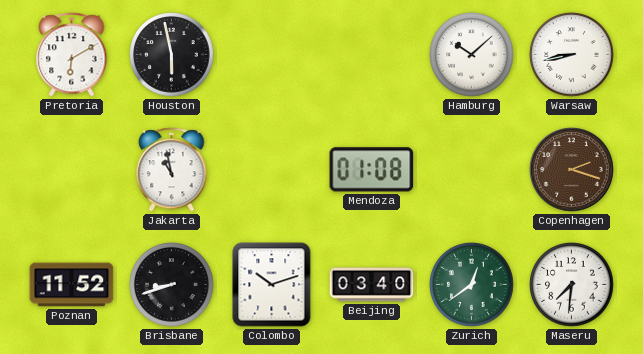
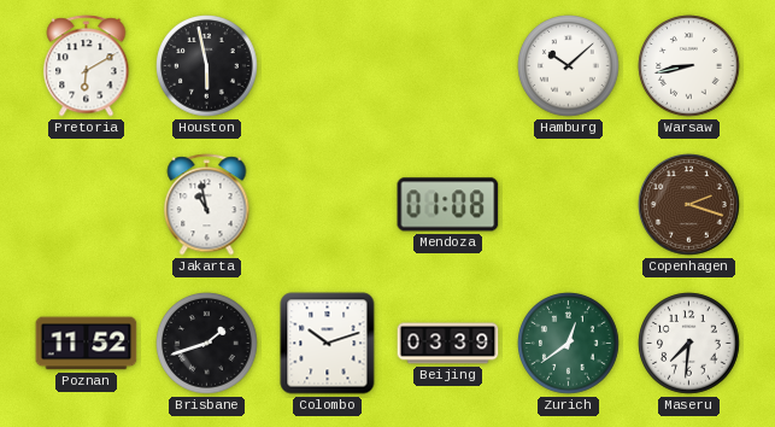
Brisbane: 8:42 -> 1:42
Beijing: 03:40 -> 03:39
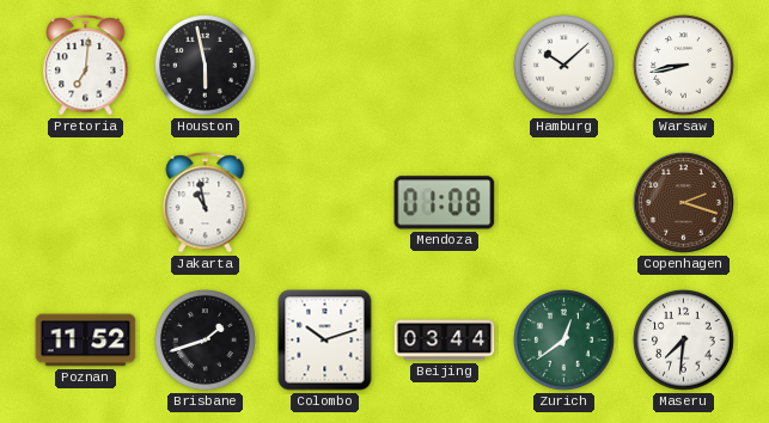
Pretoria: 6:10 -> 7:01
Beijing: 03:39 -> 03:44
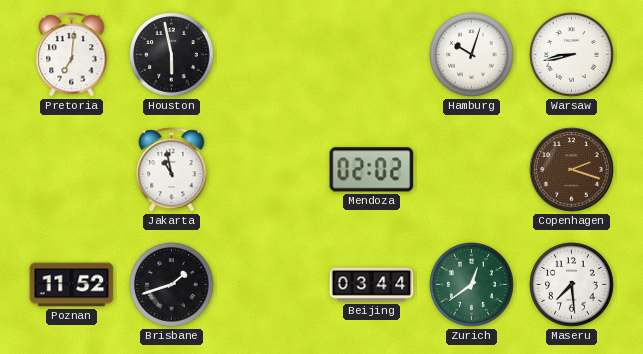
Hamburg: 10:08 -> 10:03
Mendoza: 01:08 -> 02:02
Colombo: 10:12 -> none
Maseru: 7:31 -> 7:29
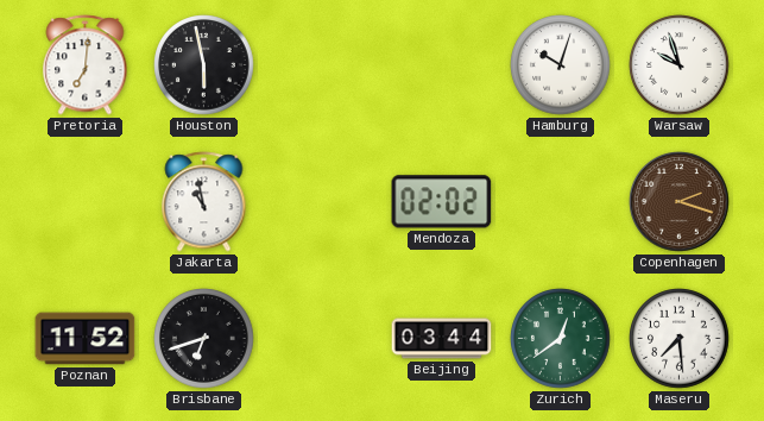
Warsaw: 8:43 -> 9:57
Brisbane: 1:42 -> 6:42
